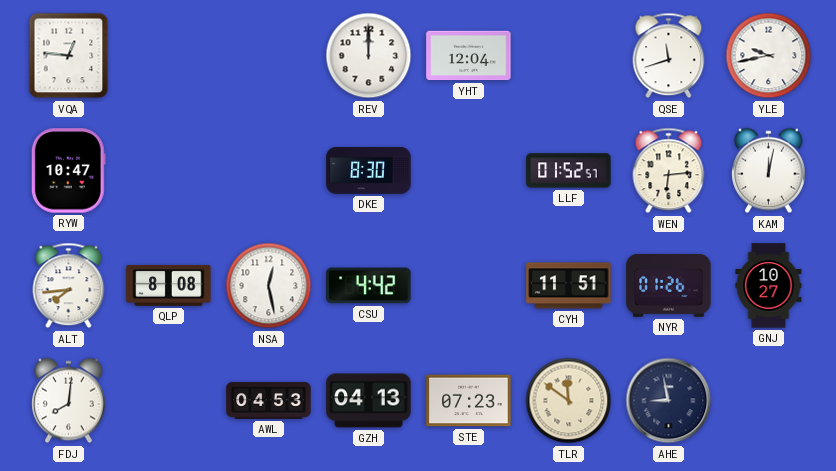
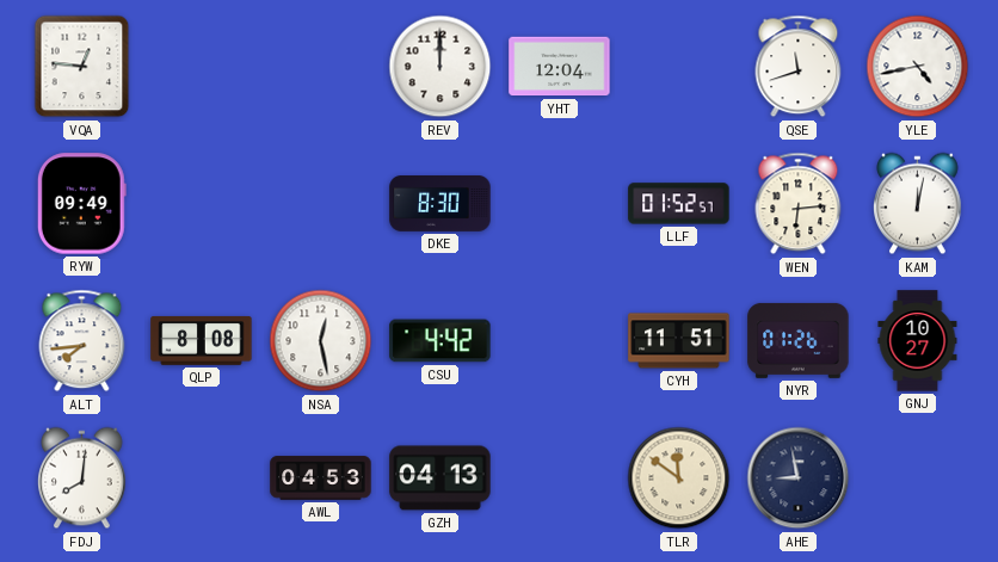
YLE: 9:43 -> 4:43
RYW: 10:47 -> 09:49
STE: 07:23 -> none
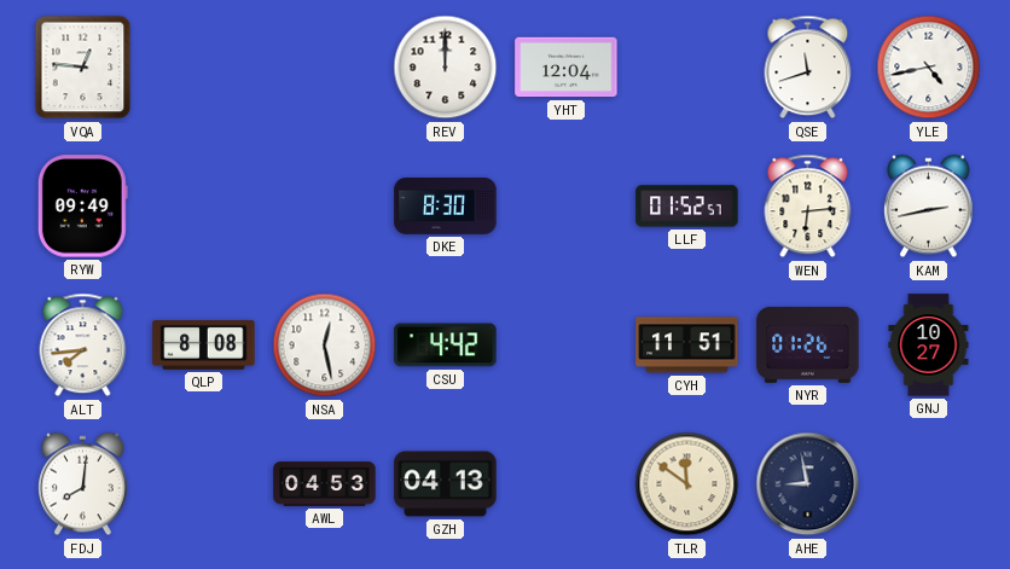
KAM: 12:02 -> 2:43
